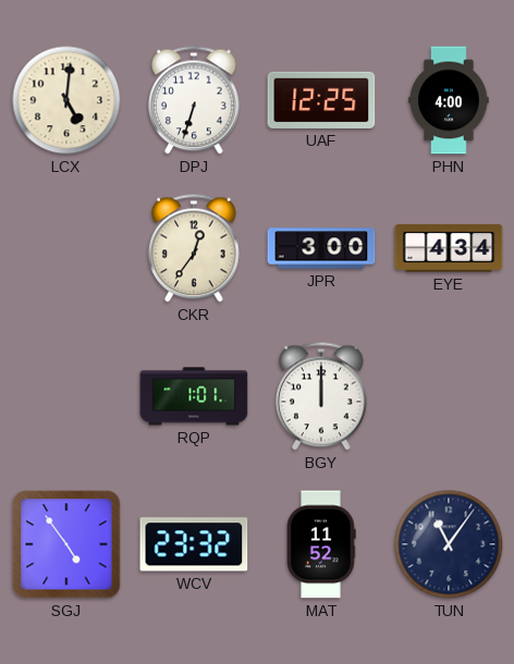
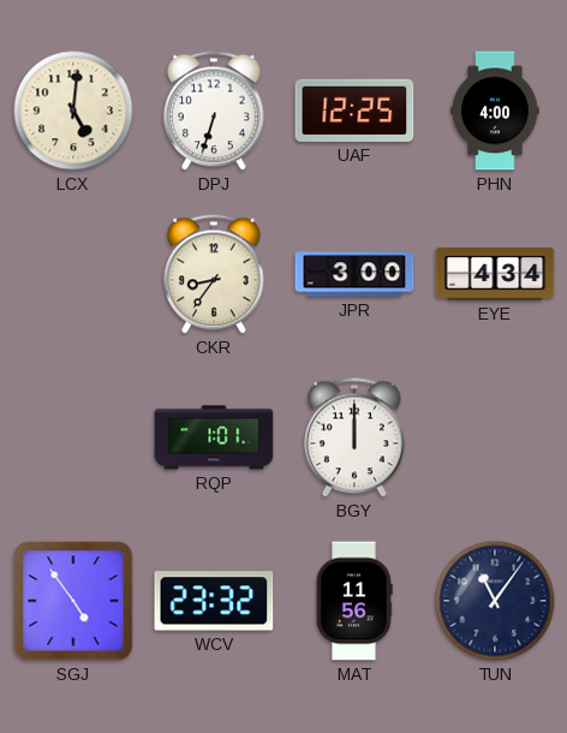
CKR: 12:36 -> 8:36
MAT: 11:52 -> 11:56
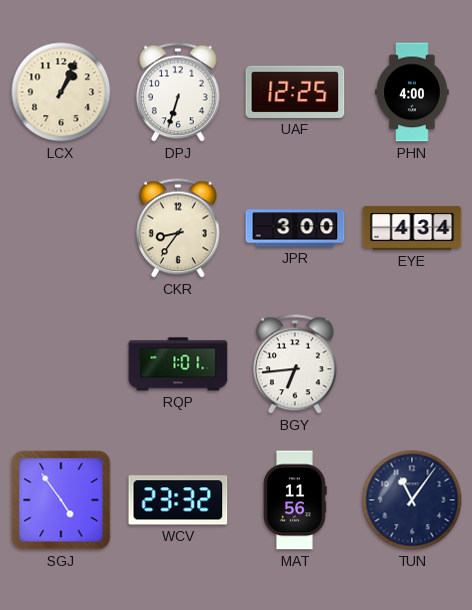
LCX: 5:01 -> 1:04
BGY: 12:00 -> 6:44
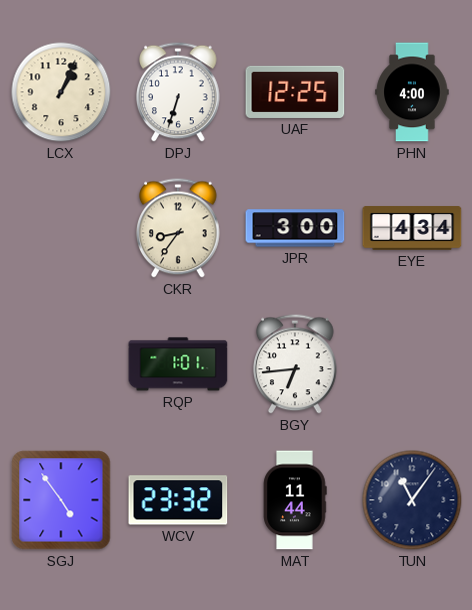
MAT: 11:56 -> 11:44
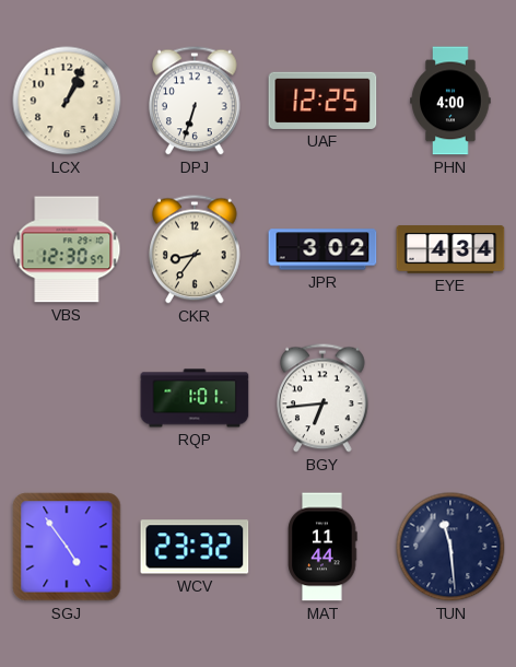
VBS: none -> 12:30
JPR: 3:00 -> 3:02
TUN: 11:06 -> 11:29
